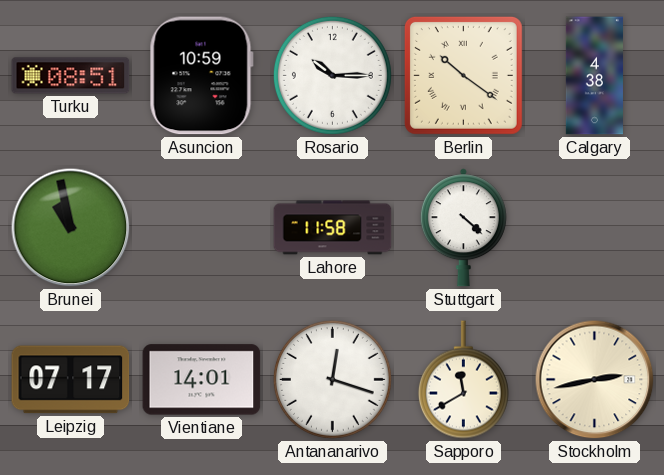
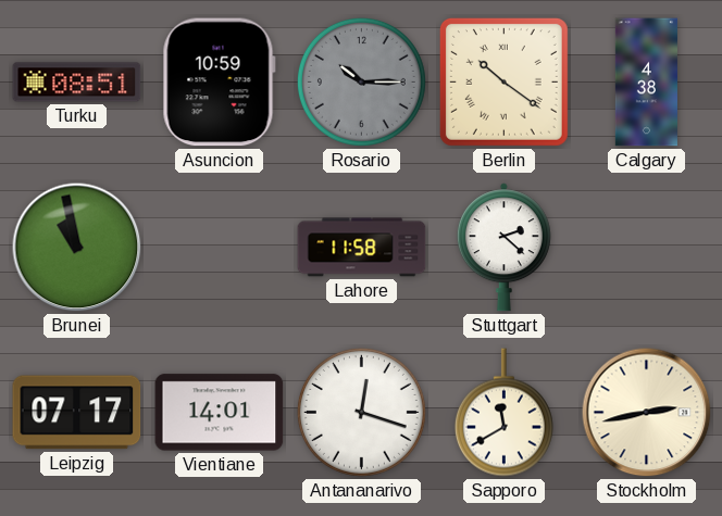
Rosario dial: white -> grey
Stuttgart: 4:22 -> 2:22
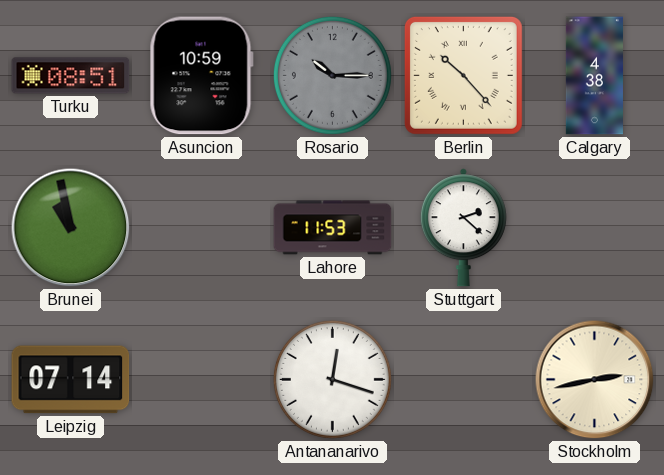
Berlin: 10:21 -> 10:23
Lahore: 11:58 -> 11:53
Leipzig: 07:17 -> 07:14
Vientiane: 14:01 -> none
Sapporo: 11:40 -> none
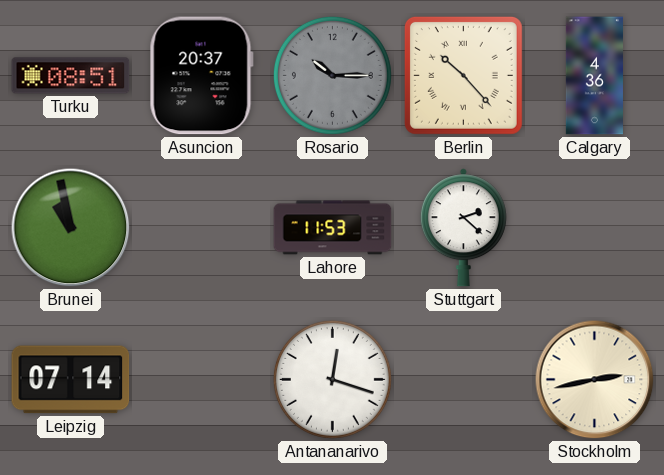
Asuncion: 10:59 -> 20:37
Calgary: 4:38 -> 4:36
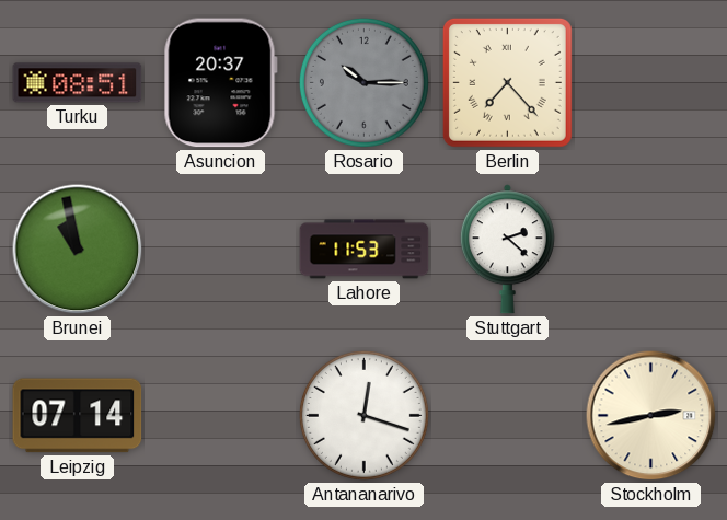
Berlin: 10:23 -> 7:23
Calgary: 4:36 -> none
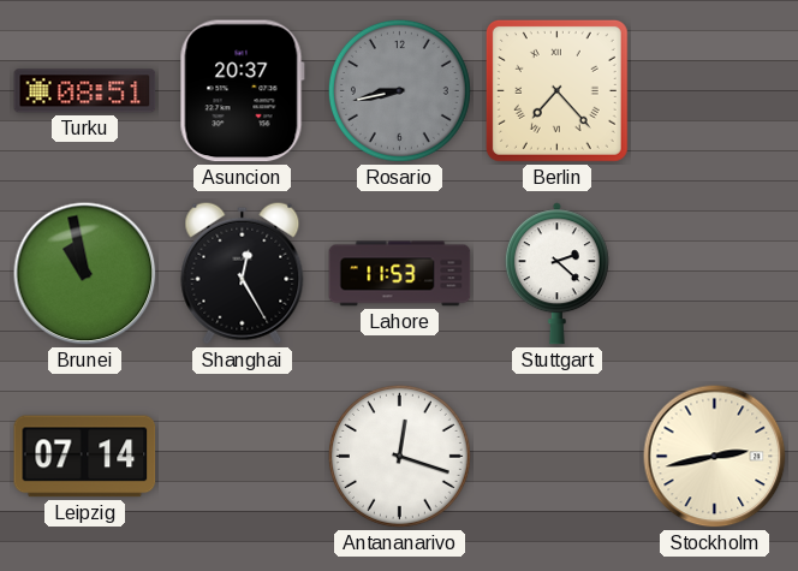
Rosario: 10:15 -> 8:43
Shanghai: none -> 12:25
